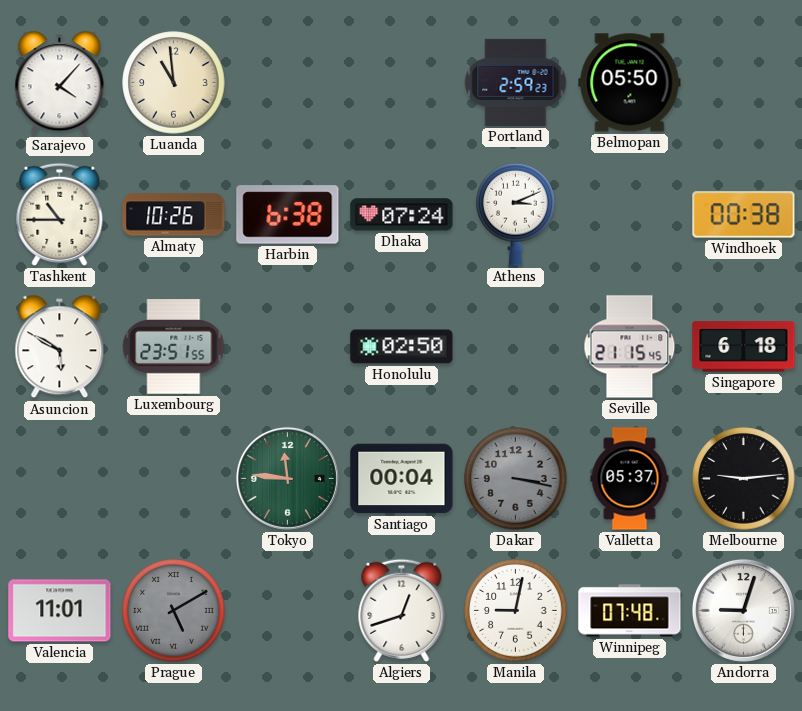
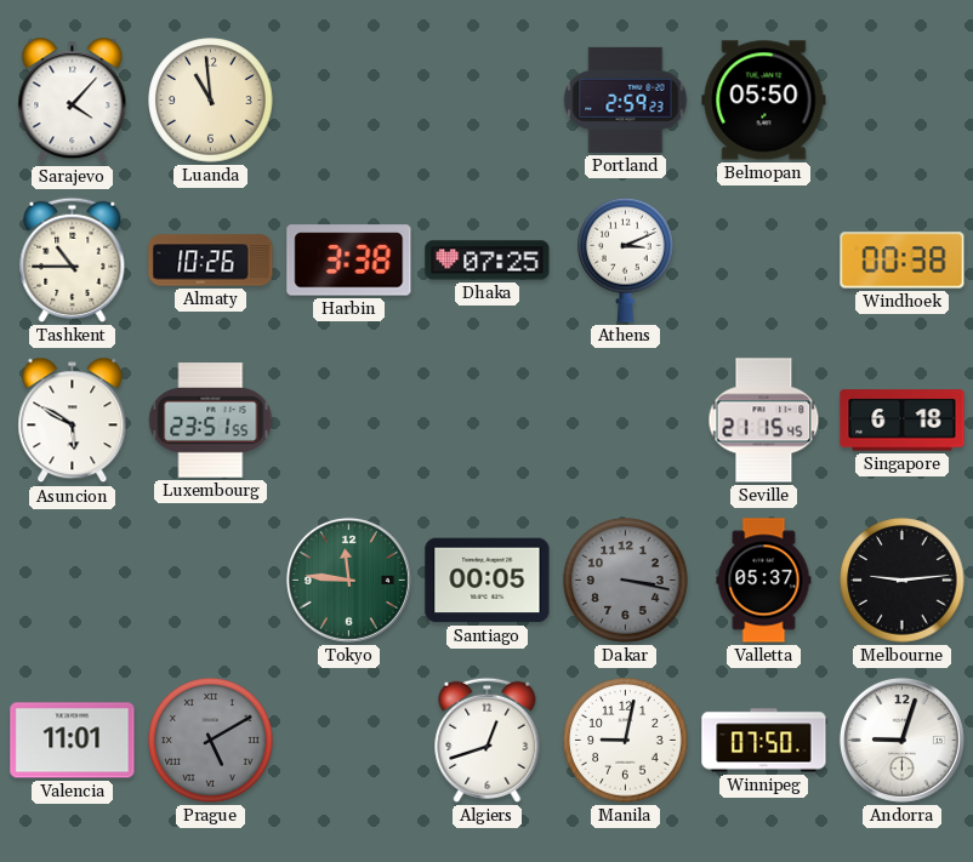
Harbin: 6:38 -> 3:38
Dhaka: 07:24 -> 07:25
Honolulu: 02:50 -> none
Santiago: 00:04 -> 00:05
Winnipeg: 07:48 -> 07:50
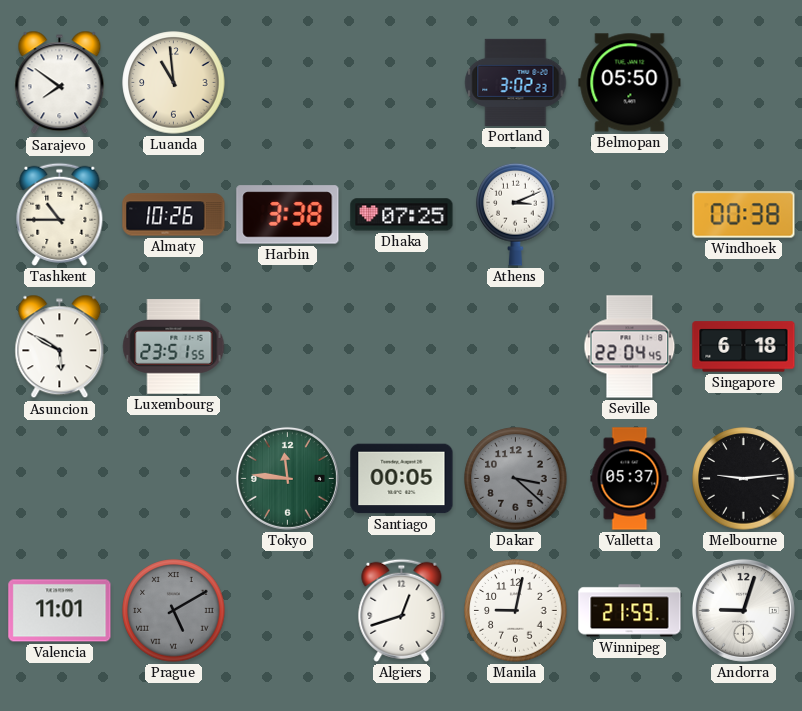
Sarajevo: 4:07 -> 7:51
Portland: 2:59 -> 3:02
Seville: 21:15 -> 22:04
Dakar: 3:17 -> 3:22
Winnipeg: 07:50 -> 21:59
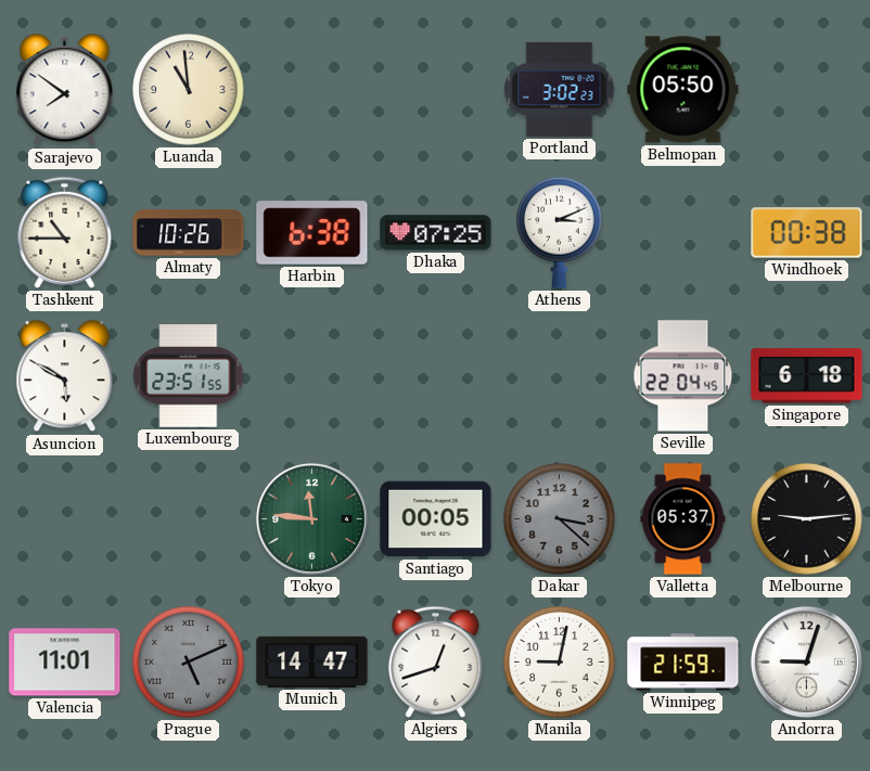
Harbin: 3:38 -> 6:38
Prague: 5:10 -> 5:11
Munich: none -> 14:47
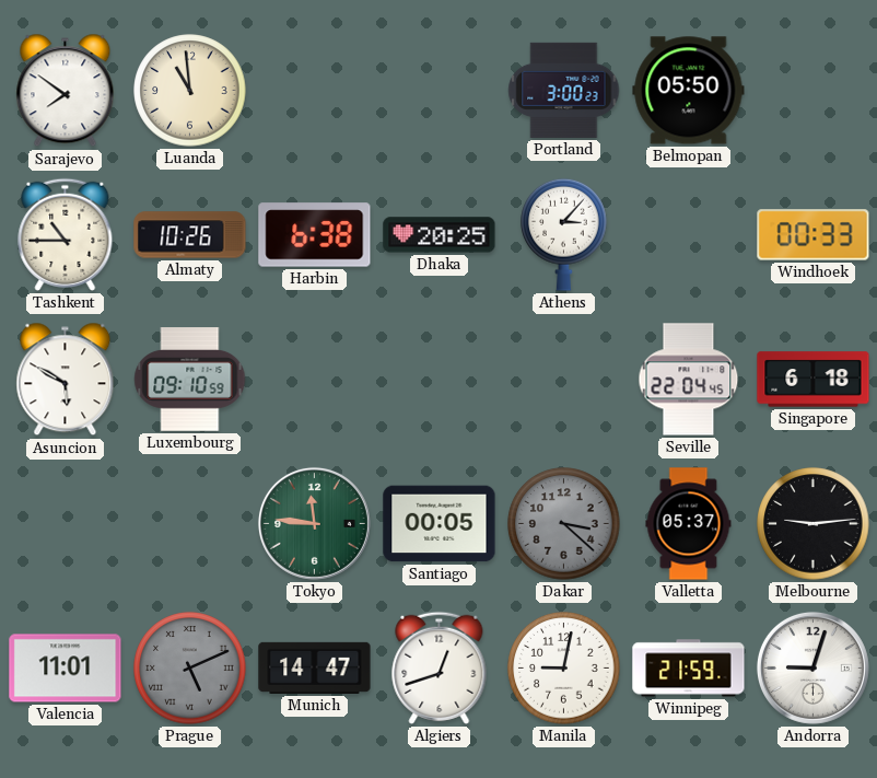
Portland: 3:02 -> 3:00
Dhaka: 07:25 -> 20:25
Athens: 3:11 -> 3:07
Windhoek: 00:38 -> 00:33
Luxembourg: 23:51 -> 09:10
